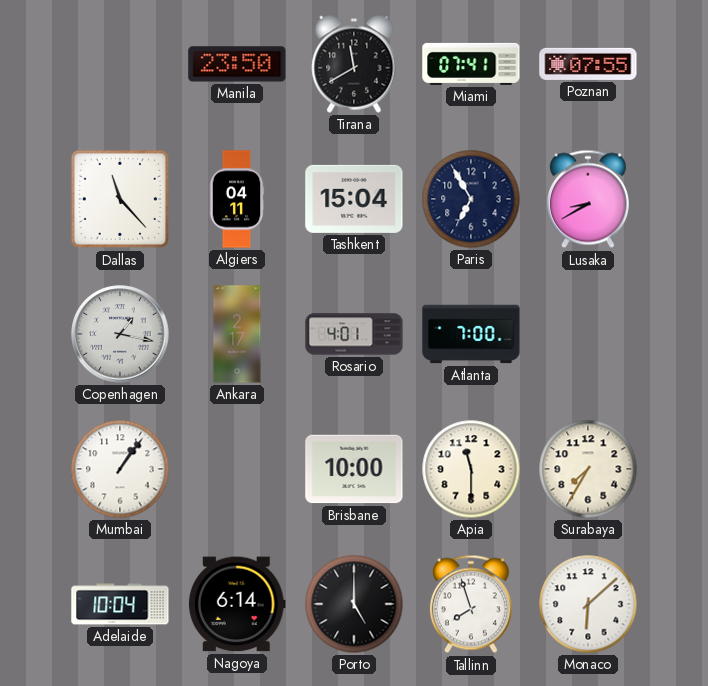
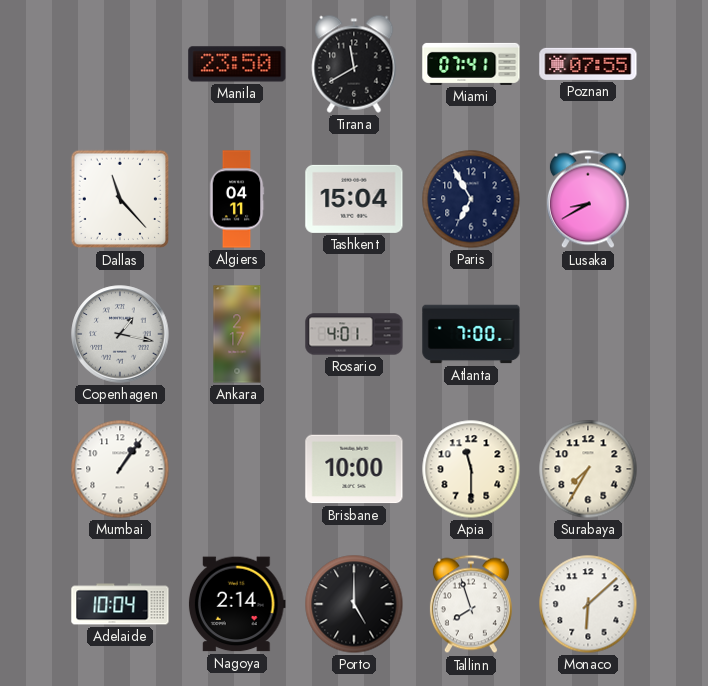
Nagoya: 6:14 -> 2:14
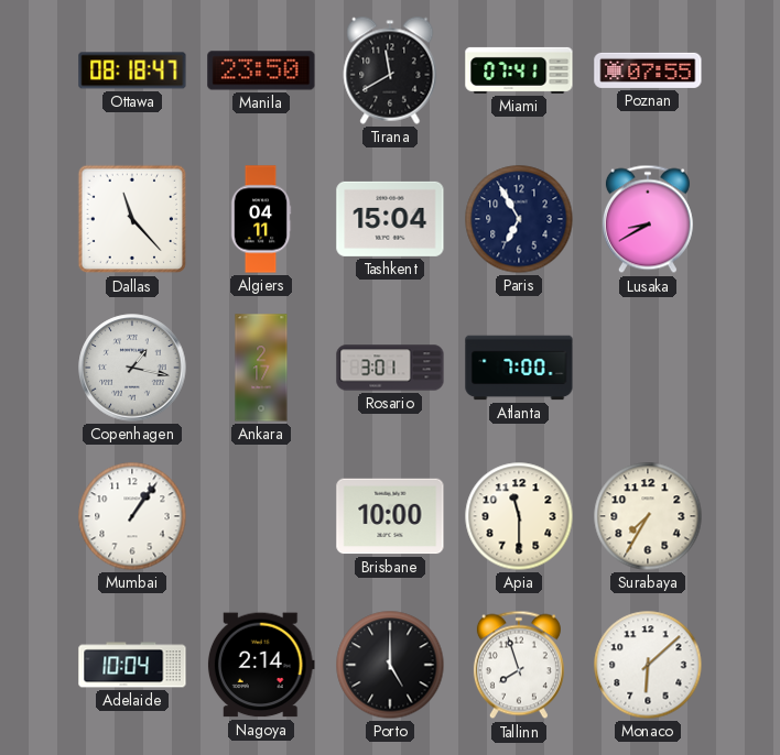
Ottawa: none -> 08:18
Rosario: 4:01 -> 3:01
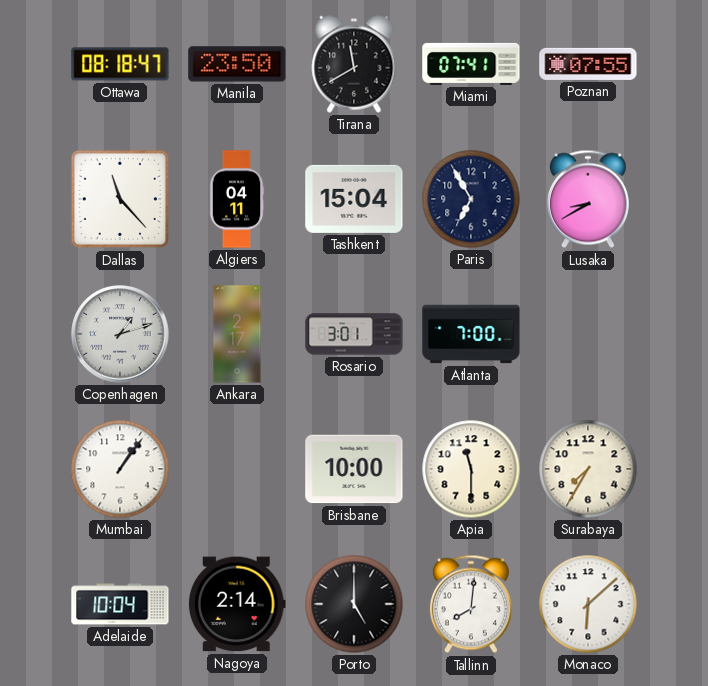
Copenhagen: 1:17 -> 1:12
Tallinn: 7:57 -> 8:01
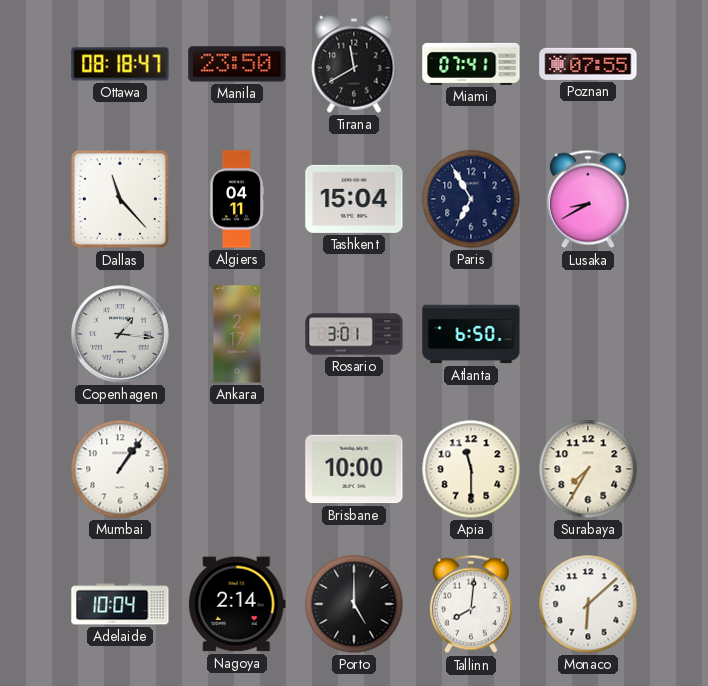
Copenhagen: 1:12 -> 1:16
Atlanta: 7:00 -> 6:50
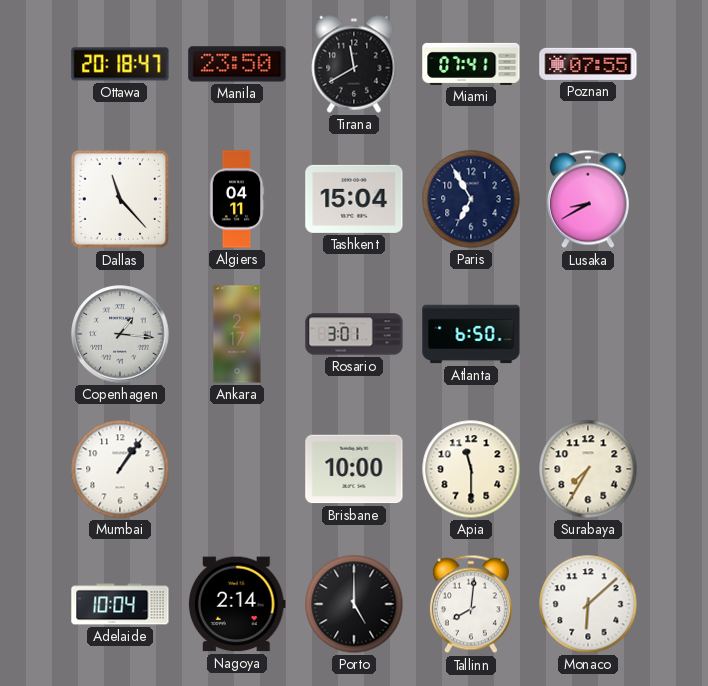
Ottawa: 08:18 -> 20:18
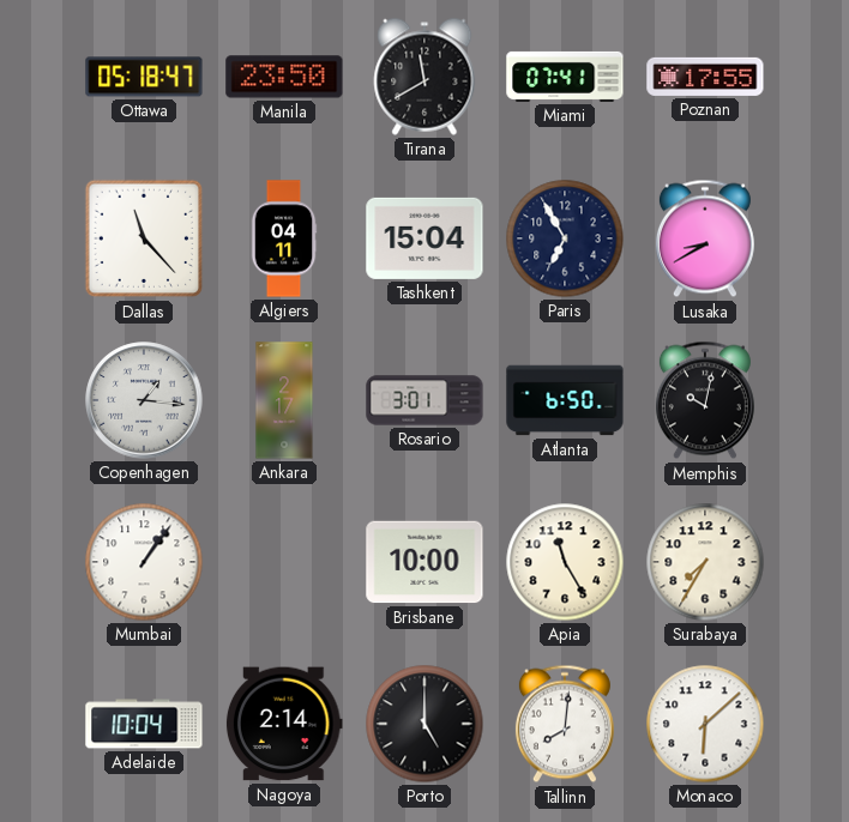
Ottawa: 20:18 -> 05:18
Poznan: 07:55 -> 17:55
Memphis: none -> 10:02
Apia: 11:30 -> 11:25
